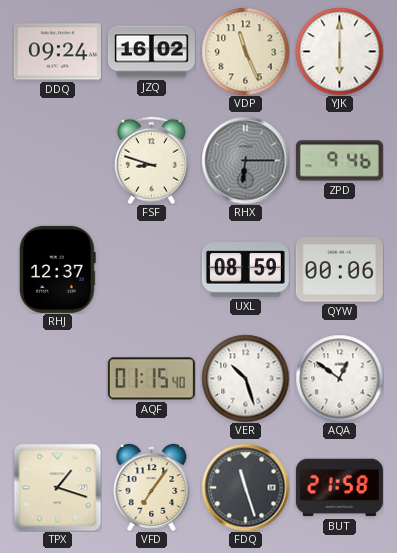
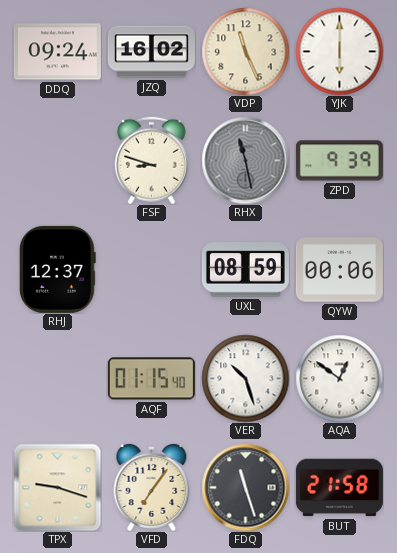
RHX: 6:15 -> 11:28
ZPD: 9:46 -> 9:39
TPX: 1:18 -> 9:18
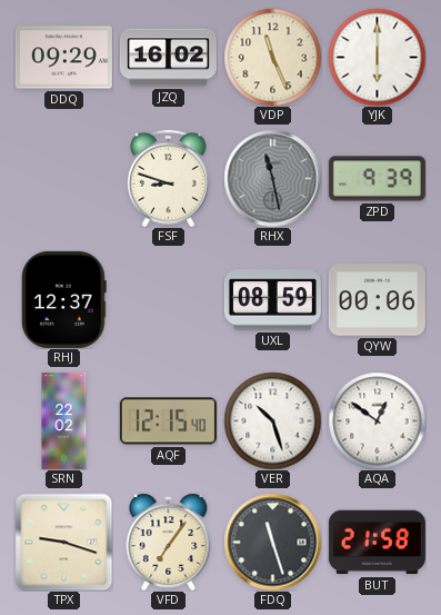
DDQ: 09:24 -> 09:29
SRN: none -> 22:02
AQF: 01:15 -> 12:15
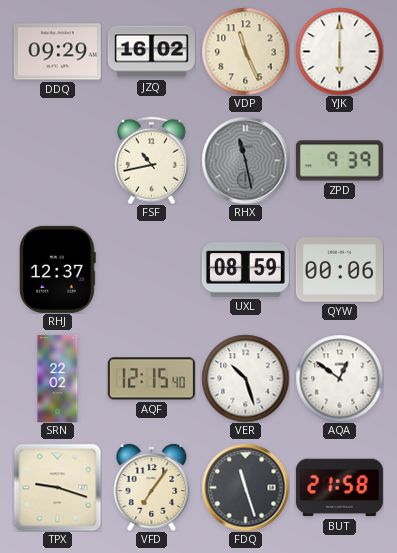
FSF: 8:48 -> 10:43
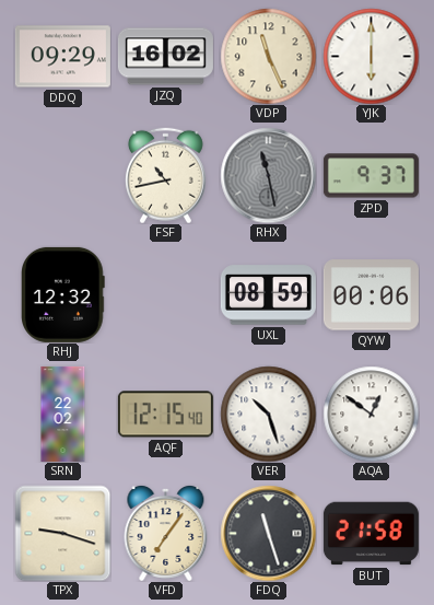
ZPD: 9:39 -> 9:37
RHJ: 12:37 -> 12:32
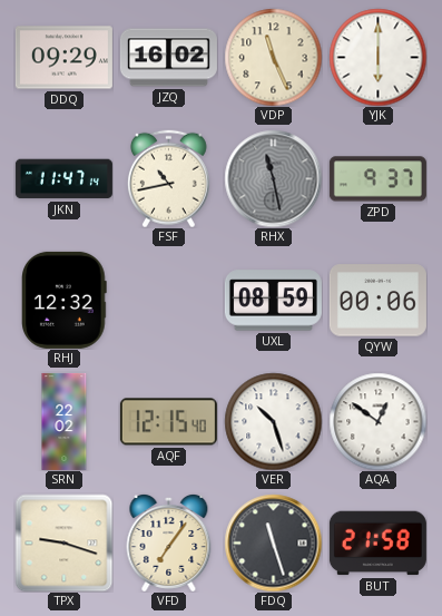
JKN: none -> 11:47
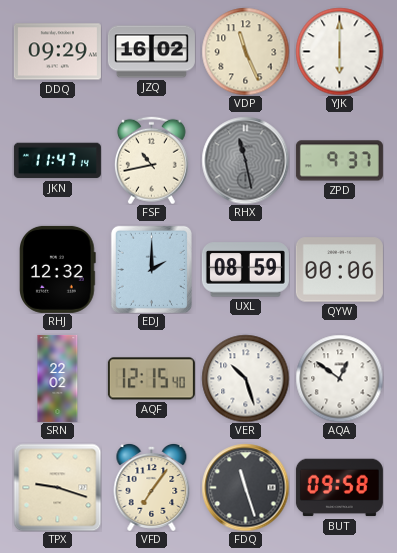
EDJ: none -> 2:00
BUT: 21:58 -> 09:58
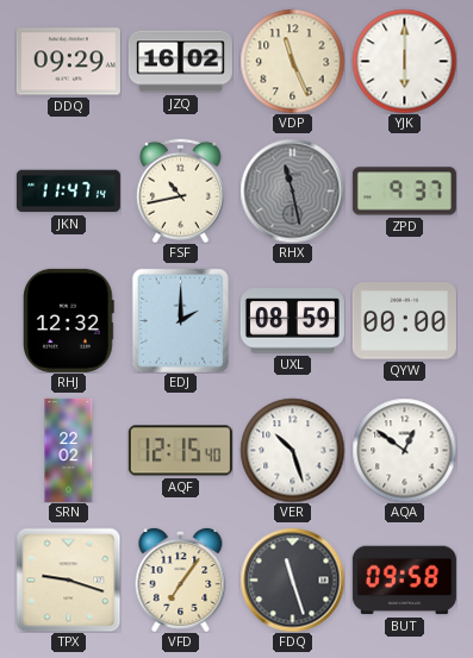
QYW: 00:06 -> 00:00
